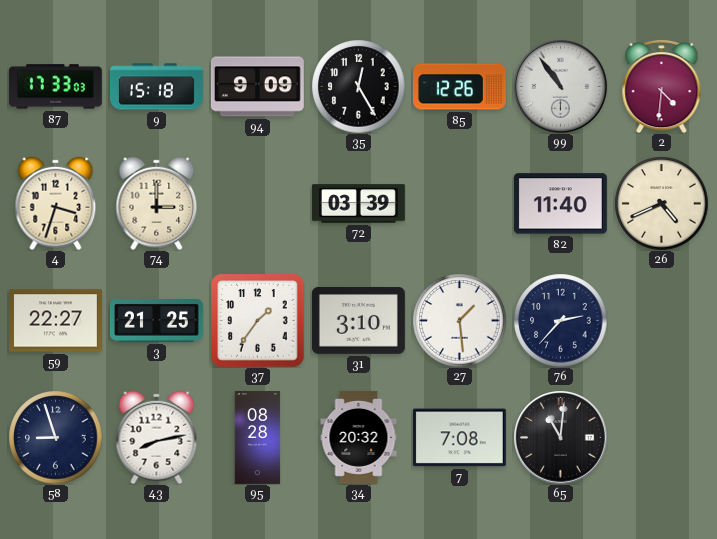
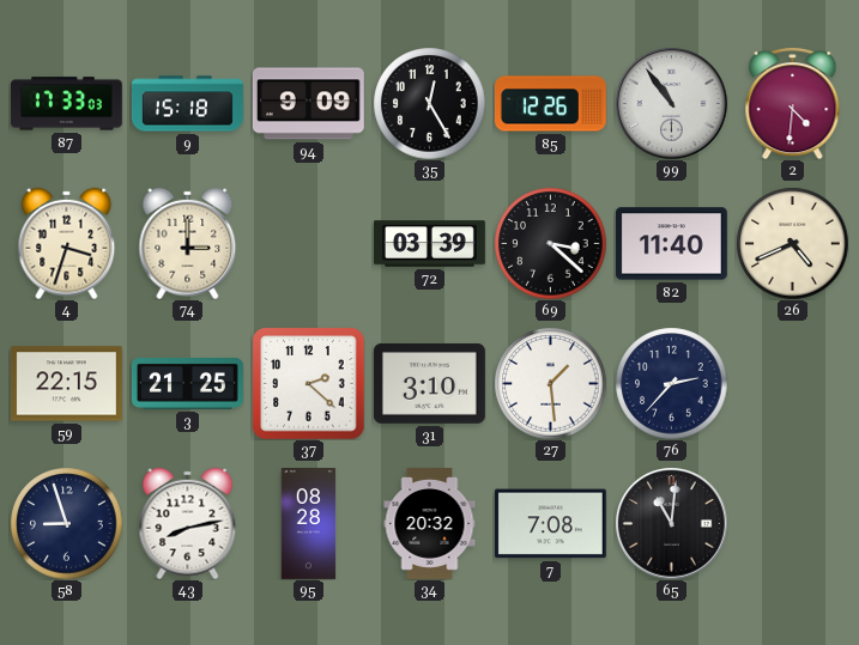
69: none -> 3:22
59: 22:27 -> 22:15
37: 1:36 -> 2:22
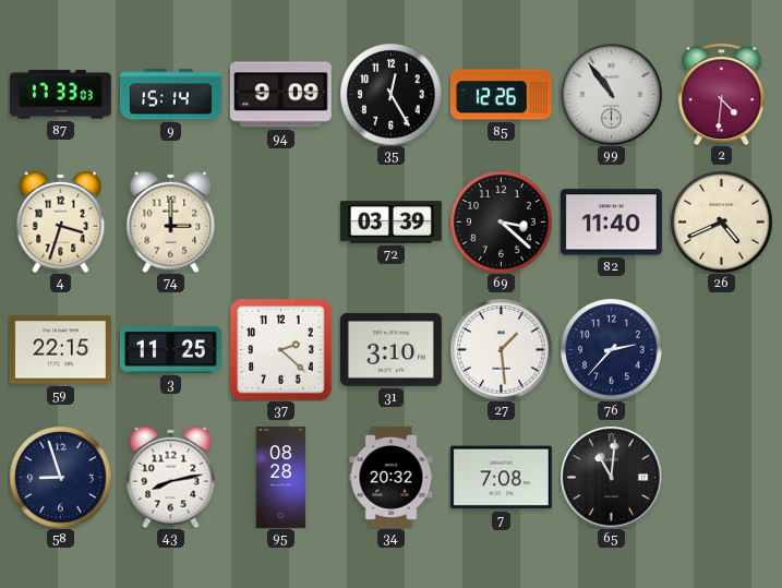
9: 15:18 -> 15:14
3: 21:25 -> 11:25
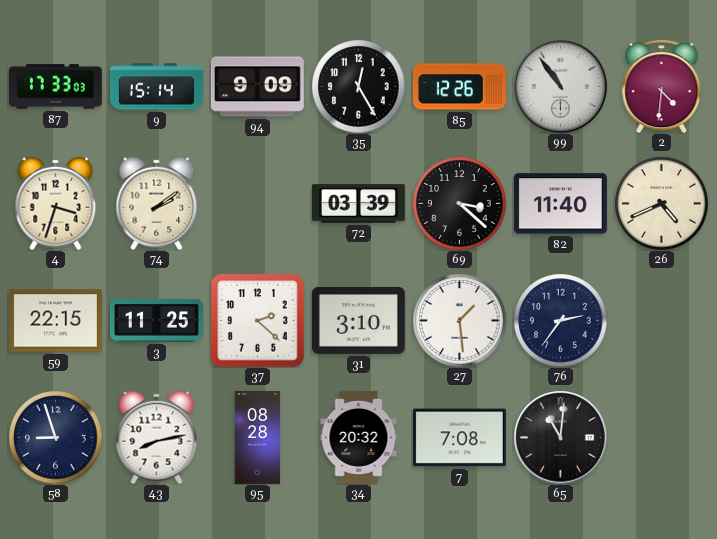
74: 3:00 -> 2:09
76: 2:37 -> 2:36
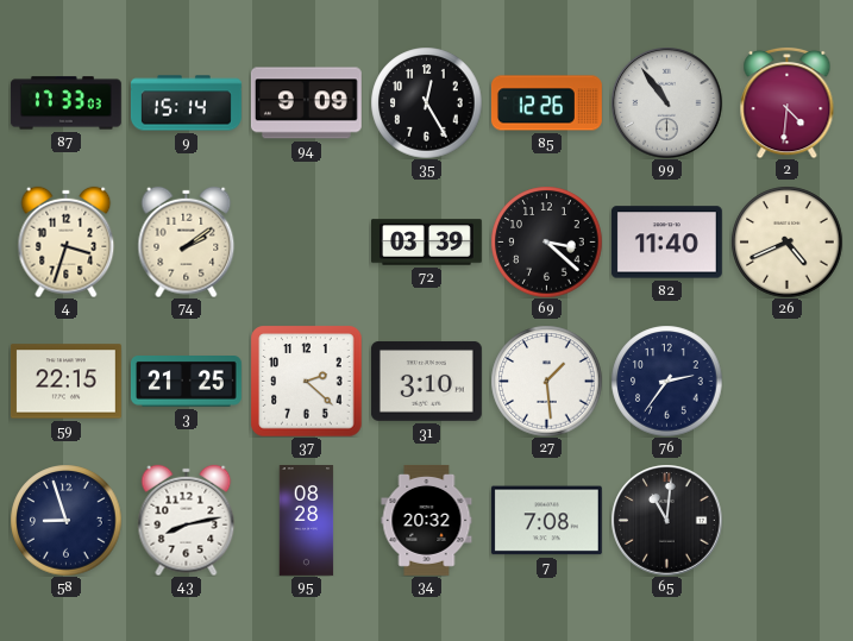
3: 11:25 -> 21:25
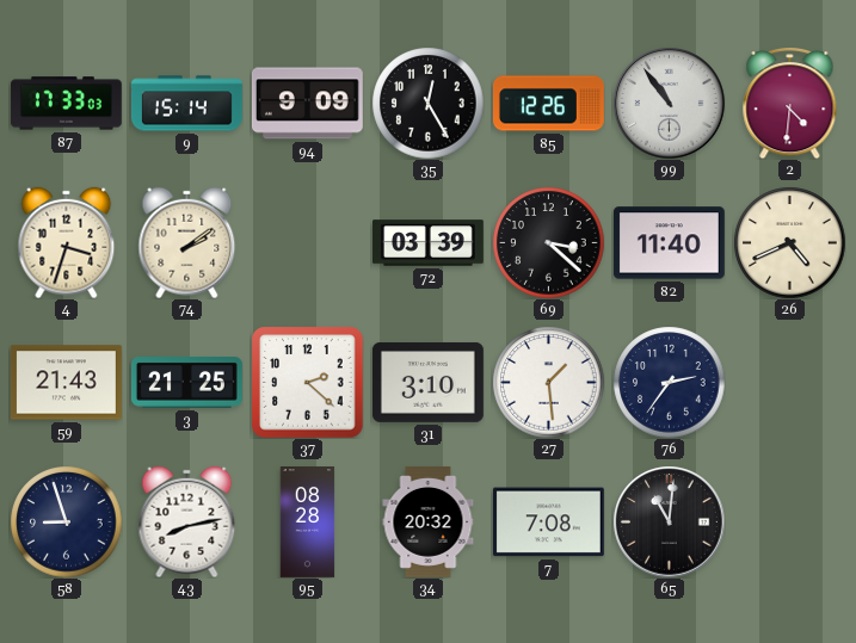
59: 22:15 -> 21:43
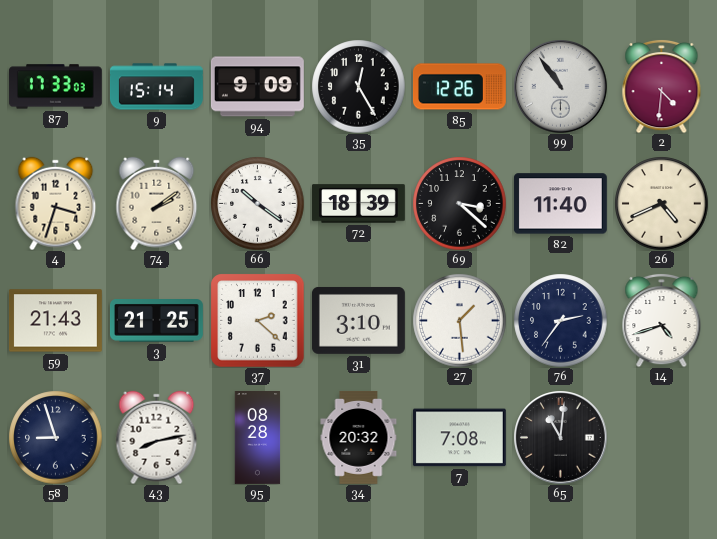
66: none -> 10:21
72: 03:39 -> 18:39
14: none -> 4:42
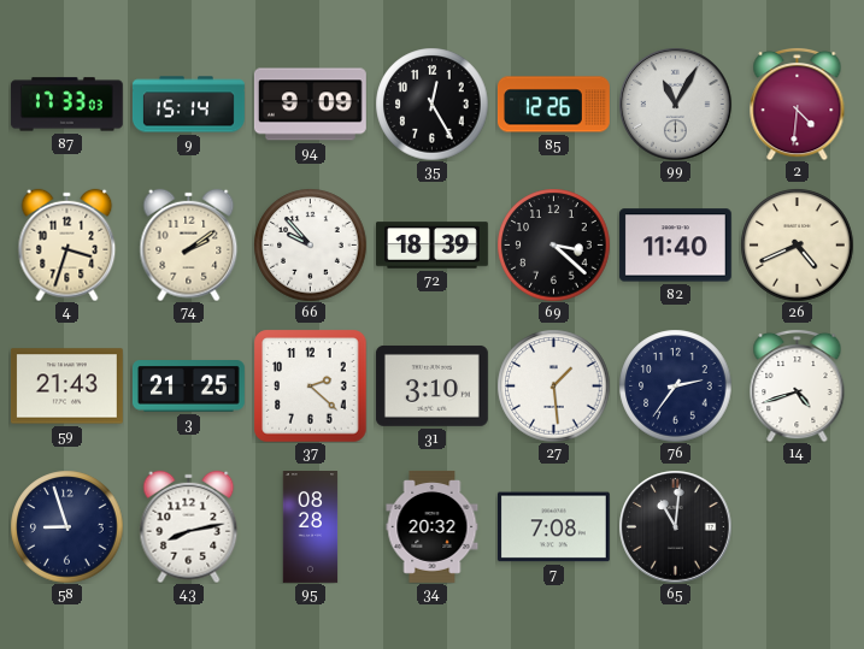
99: 10:54 -> 11:05
66: 10:21 -> 9:53
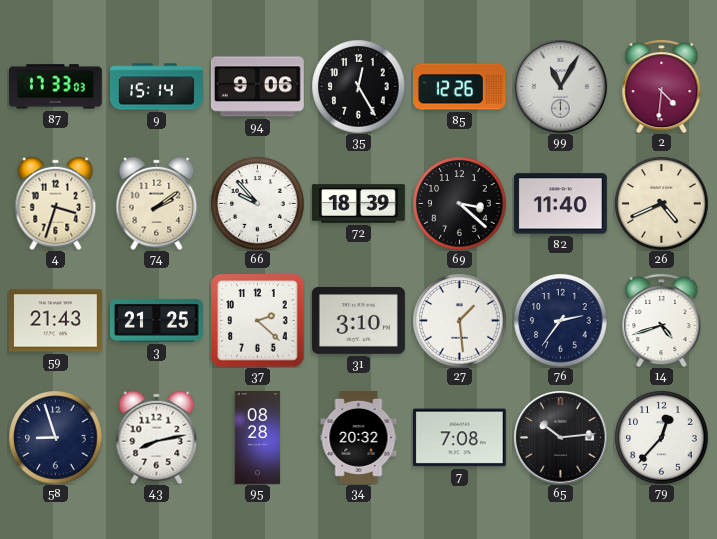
94: 9:09 -> 9:06
65: 11:01 -> 10:14
79: none -> 12:37
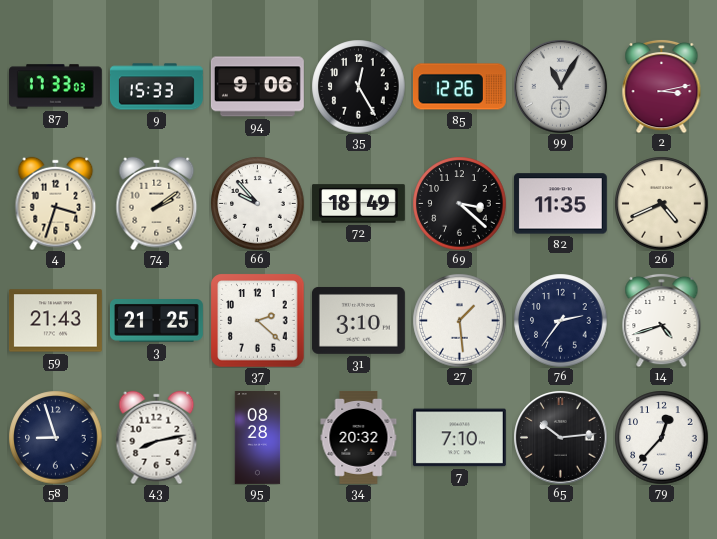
9: 15:14 -> 15:33
2: 4:31 -> 3:13
72: 18:39 -> 18:49
82: 11:40 -> 11:35
7: 7:08 -> 7:10
